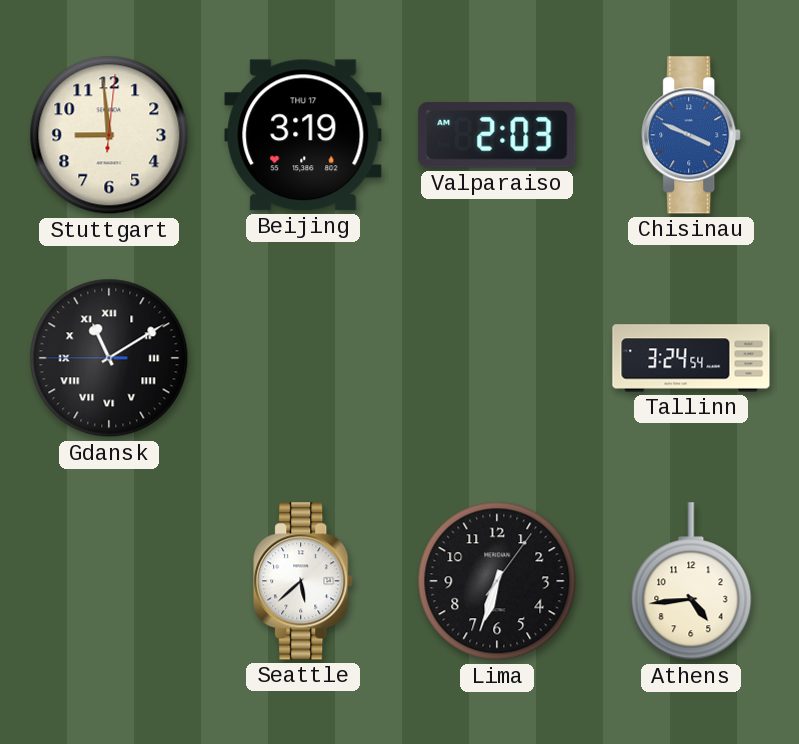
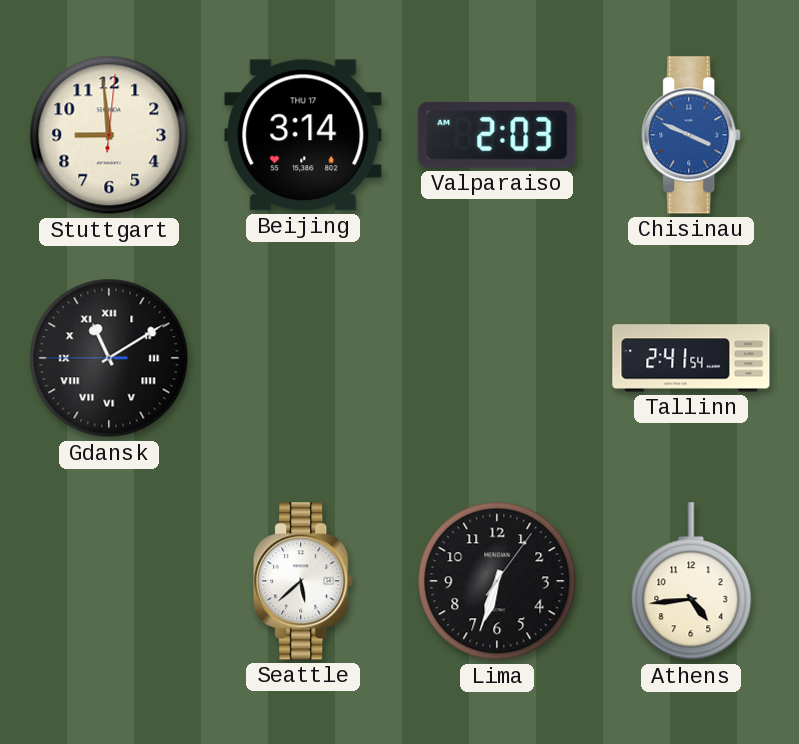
Beijing: 3:19 -> 3:14
Tallinn: 3:24 -> 2:41
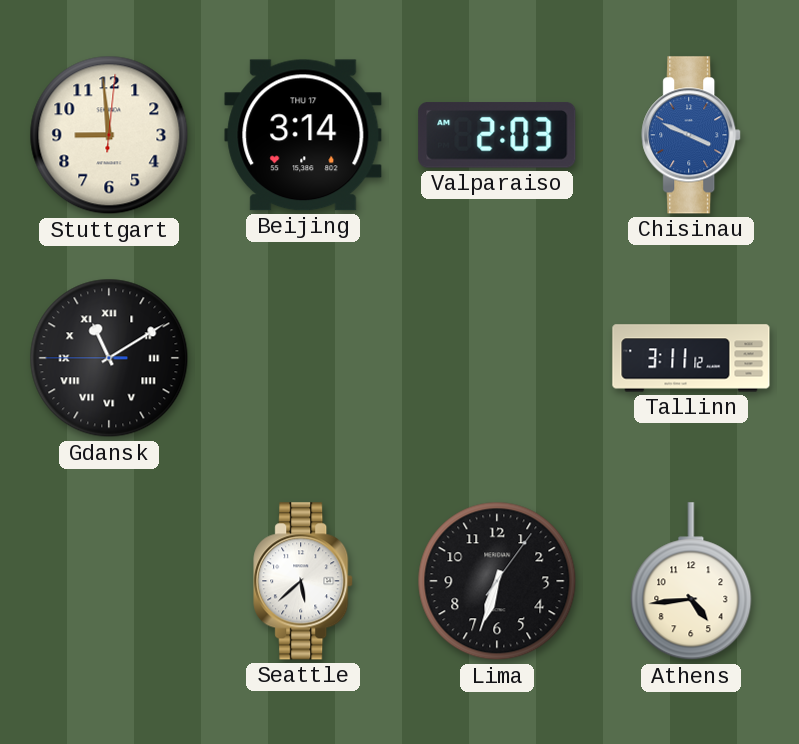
Tallinn: 2:41 -> 3:11
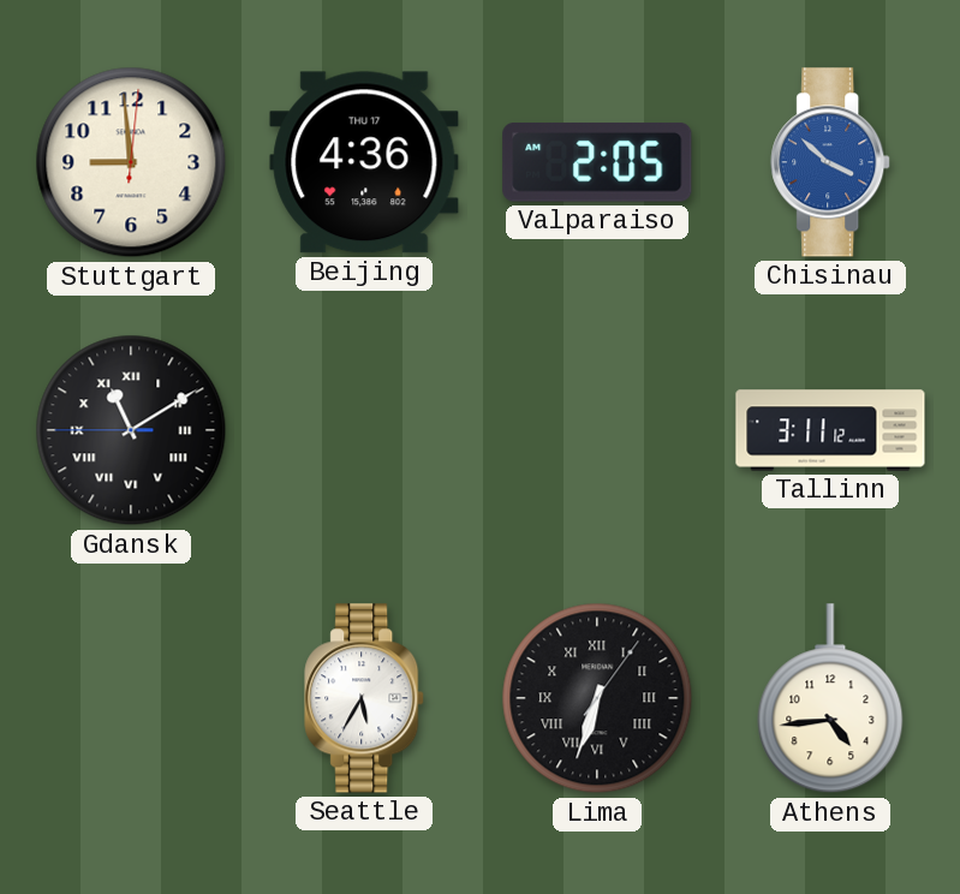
Beijing: 3:14 -> 4:36
Valparaiso: 2:03 -> 2:05
Chisinau: 3:49 -> 3:52
Seattle: 5:38 -> 5:35
Lima numerals: Arabic -> Roman
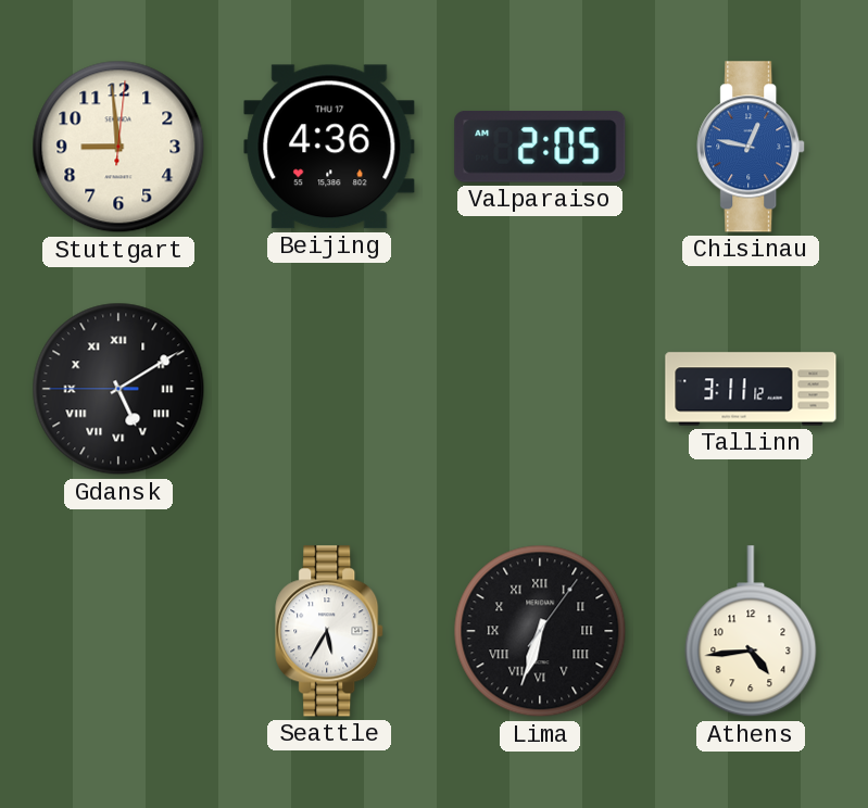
Chisinau: 3:52 -> 12:47
Gdansk: 11:09 -> 5:09
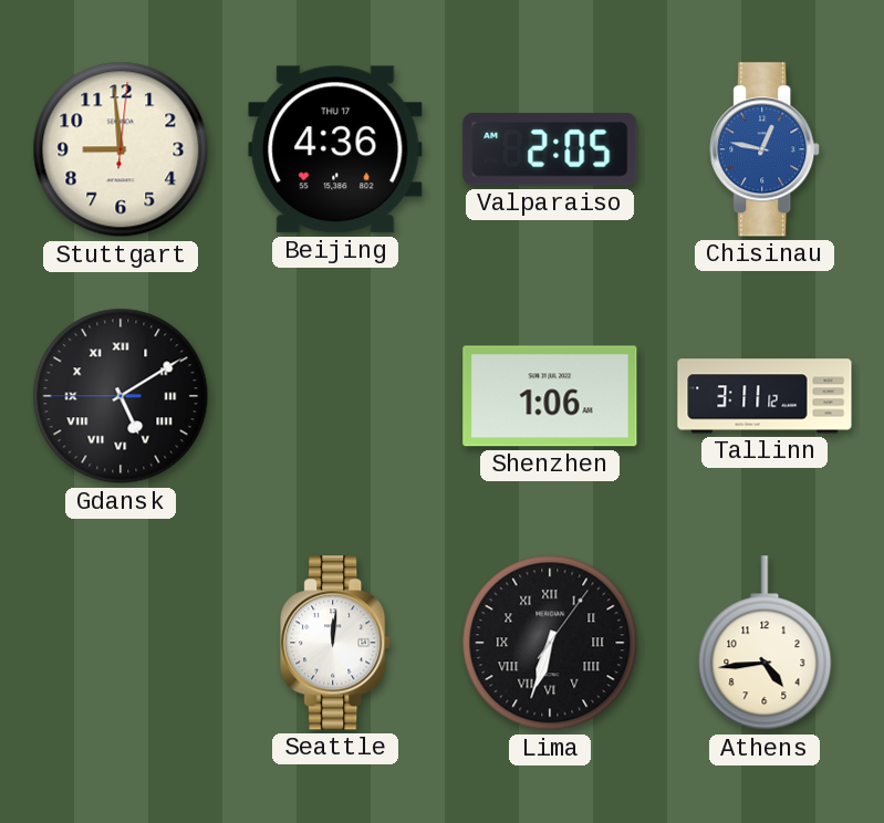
Shenzhen: none -> 1:06
Seattle: 5:35 -> 12:01
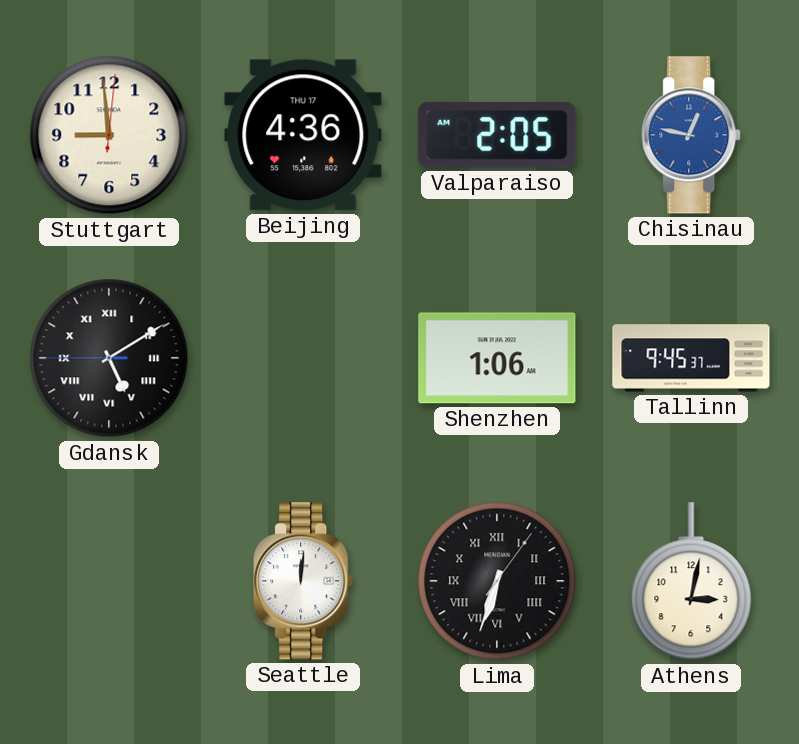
Tallinn: 3:11 -> 9:45
Athens: 4:44 -> 3:02
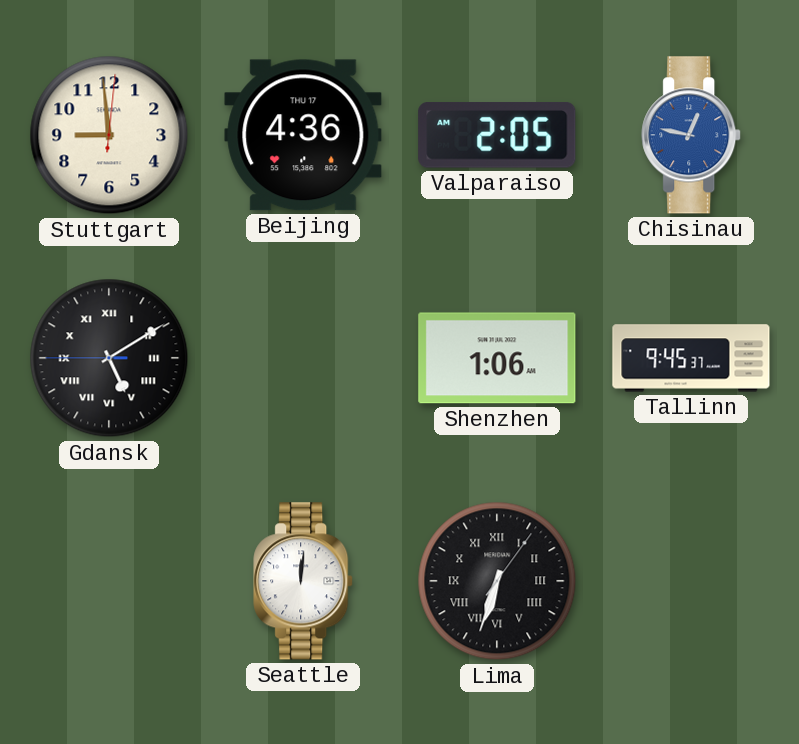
Athens: 3:02 -> none
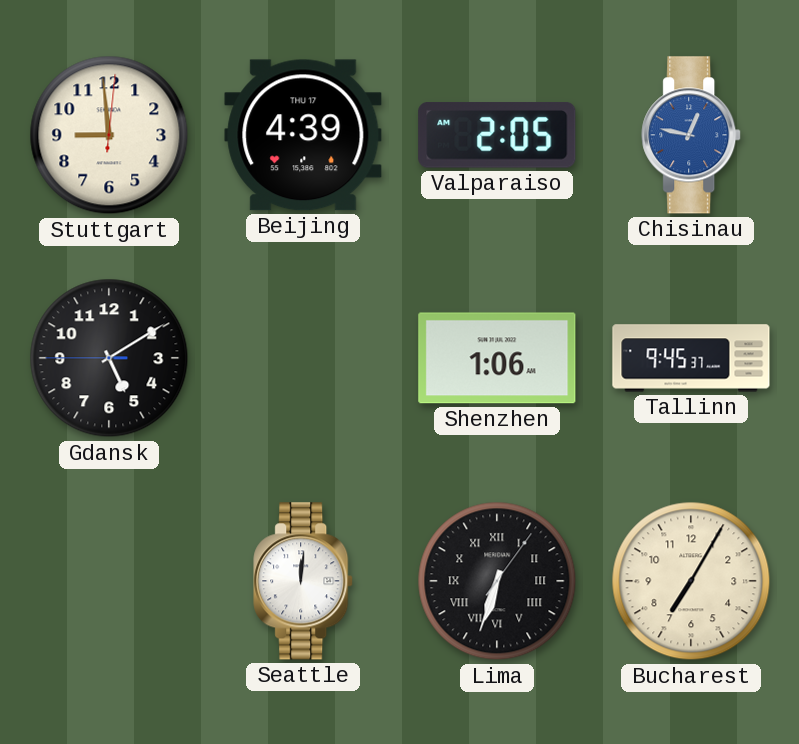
Beijing: 4:36 -> 4:39
Gdansk numerals: Roman -> Arabic
Bucharest: none -> 7:05
